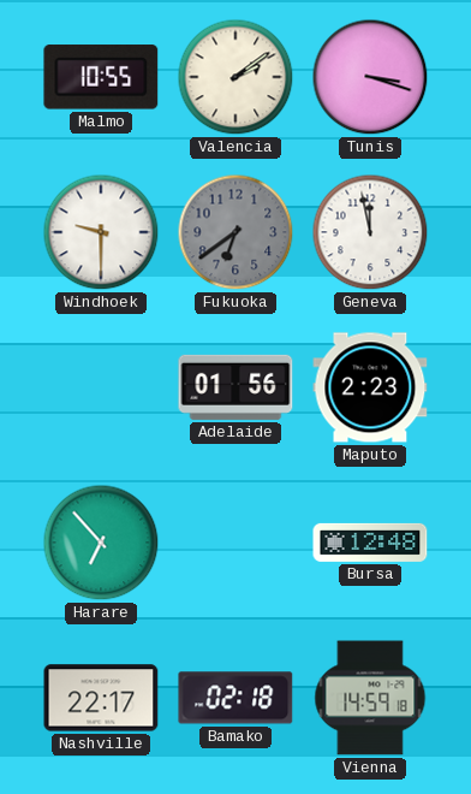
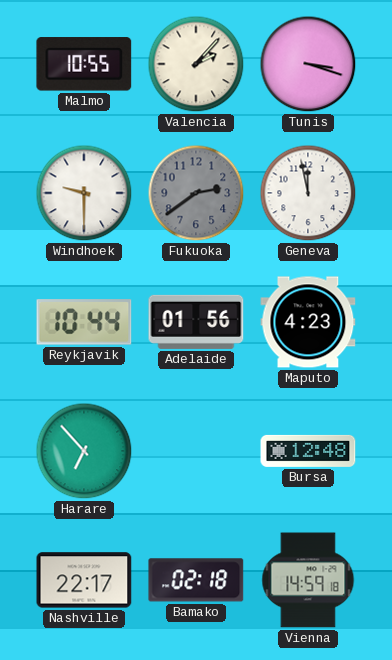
Valencia: 2:09 -> 2:07
Fukuoka: 6:39 -> 2:39
Reykjavik: none -> 10:44
Maputo: 2:23 -> 4:23
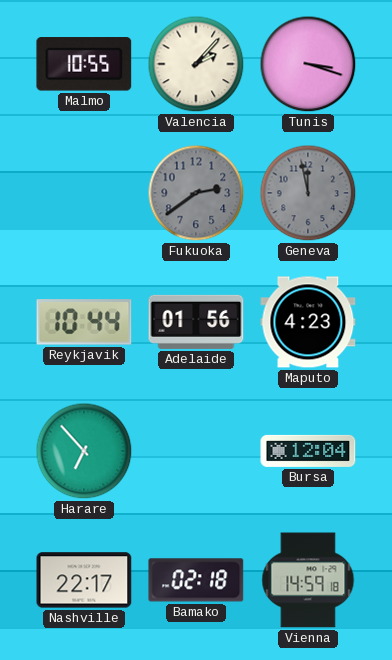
Windhoek: 9:30 -> none
Geneva dial: white -> grey
Bursa: 12:48 -> 12:04
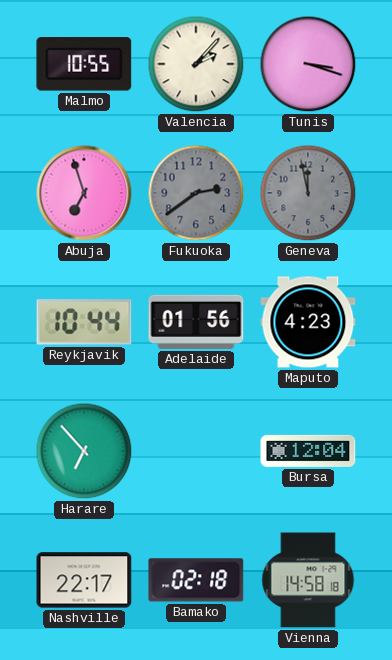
Abuja: none -> 6:57
Vienna: 14:59 -> 14:58
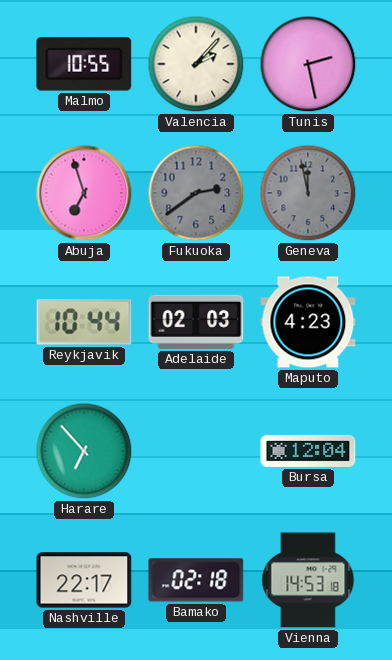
Tunis: 3:18 -> 2:28
Adelaide: 01:56 -> 02:03
Vienna: 14:58 -> 14:53
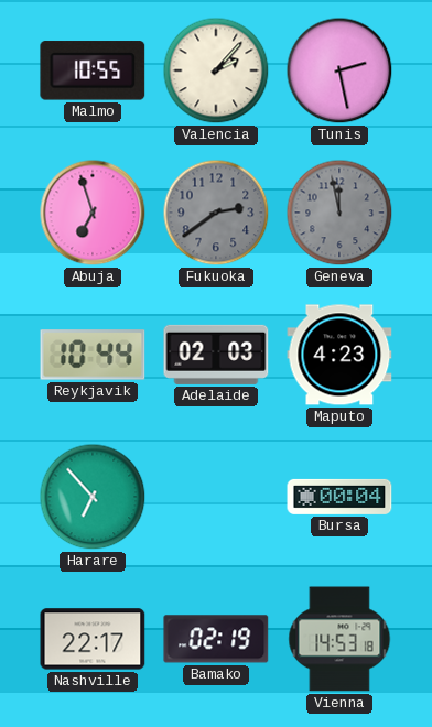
Bursa: 12:04 -> 00:04
Bamako: 02:18 -> 02:19
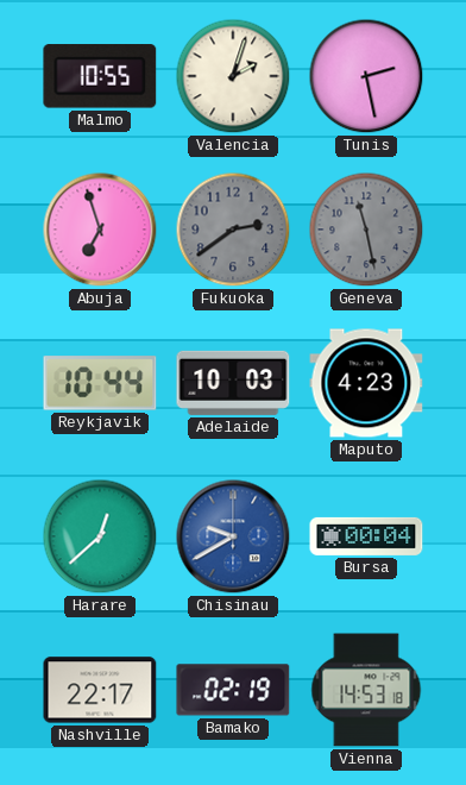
Valencia: 2:07 -> 2:03
Geneva: 11:58 -> 11:28
Adelaide: 02:03 -> 10:03
Harare: 6:53 -> 12:38
Chisinau: none -> 9:40
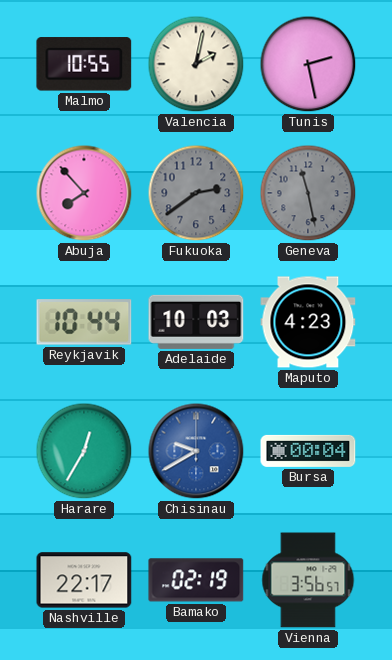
Valencia: 2:03 -> 2:02
Abuja: 6:57 -> 7:53
Harare: 12:38 -> 12:35
Vienna: 14:53 -> 3:56
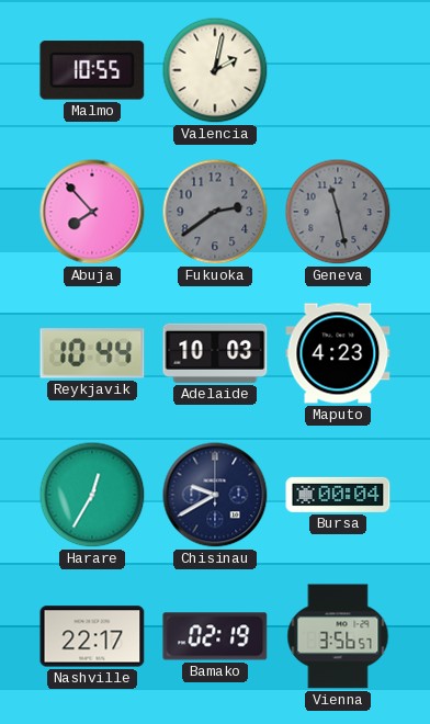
Tunis: 2:28 -> none
Chisinau dial: blue -> navy
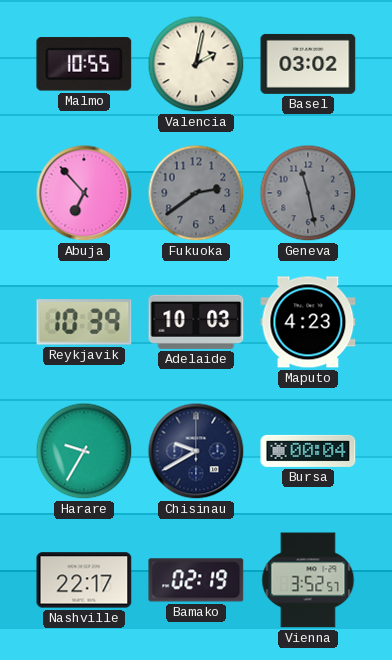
Basel: none -> 03:02
Abuja: 7:53 -> 6:53
Reykjavik: 10:44 -> 10:39
Harare: 12:35 -> 9:35
Vienna: 3:56 -> 3:52
